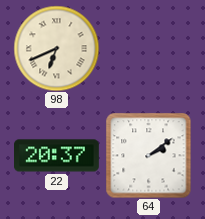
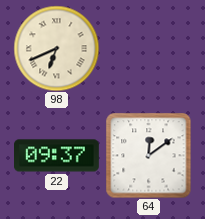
22: 20:37 -> 09:37
64: 2:09 -> 12:09
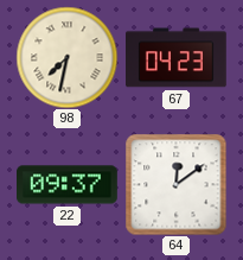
98: 6:41 -> 7:32
67: none -> 04:23
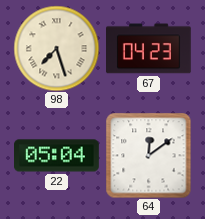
98: 7:32 -> 7:27
22: 09:37 -> 05:04
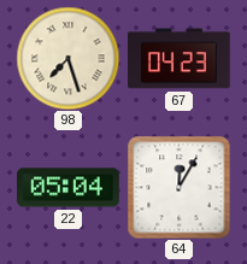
64: 12:09 -> 12:05
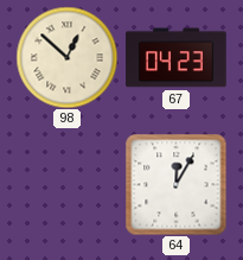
98: 7:27 -> 12:52
22: 05:04 -> none
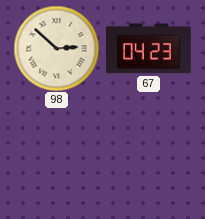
98: 12:52 -> 2:52
64: 12:05 -> none
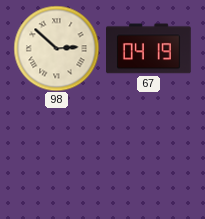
67: 04:23 -> 04:19
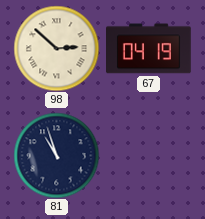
81: none -> 10:57
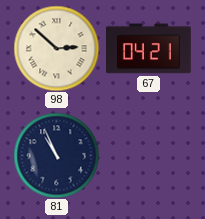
67: 04:19 -> 04:21
81: 10:57 -> 10:56
